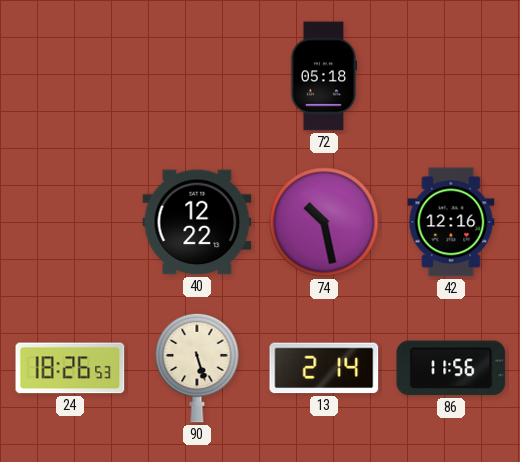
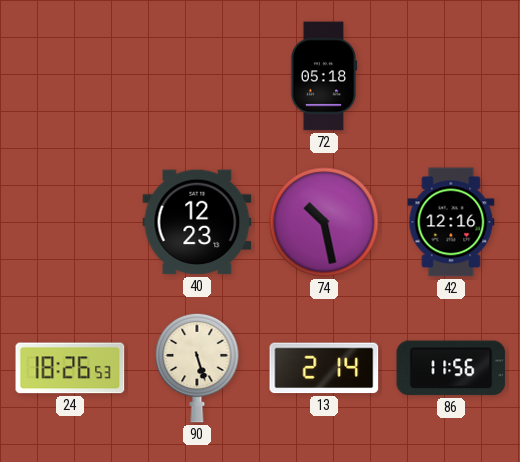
40: 12:22 -> 12:23
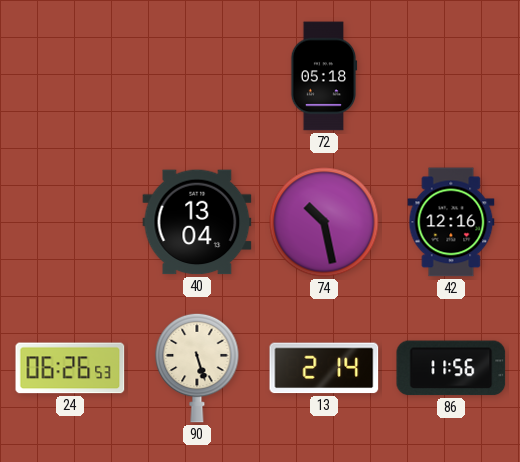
40: 12:23 -> 13:04
24: 18:26 -> 06:26
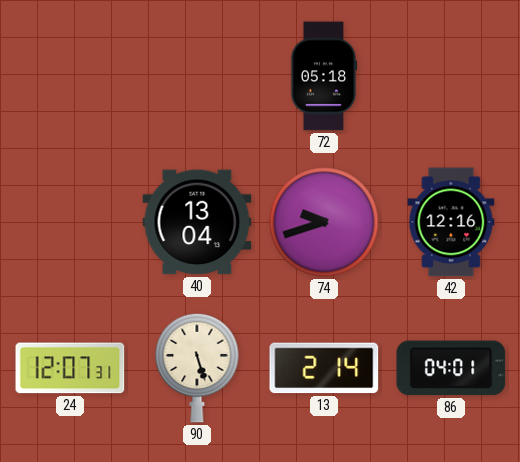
74: 10:28 -> 9:42
24: 06:26 -> 12:07
86: 11:56 -> 04:01
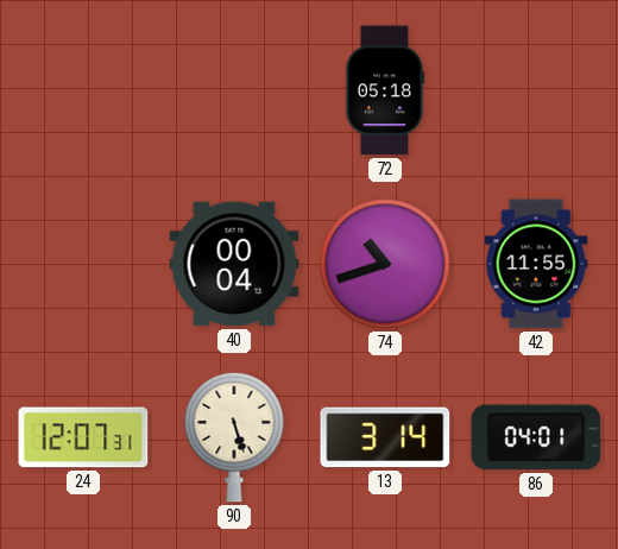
40: 13:04 -> 00:04
74: 9:42 -> 10:42
42: 12:16 -> 11:55
13: 2:14 -> 3:14
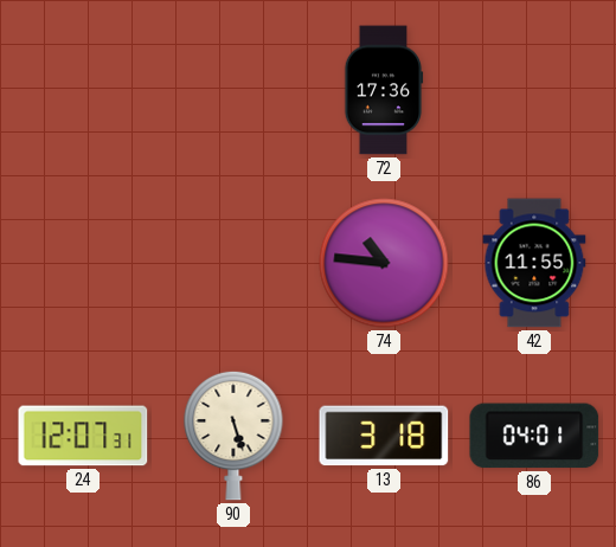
72: 05:18 -> 17:36
40: 00:04 -> none
74: 10:42 -> 10:46
13: 3:14 -> 3:18
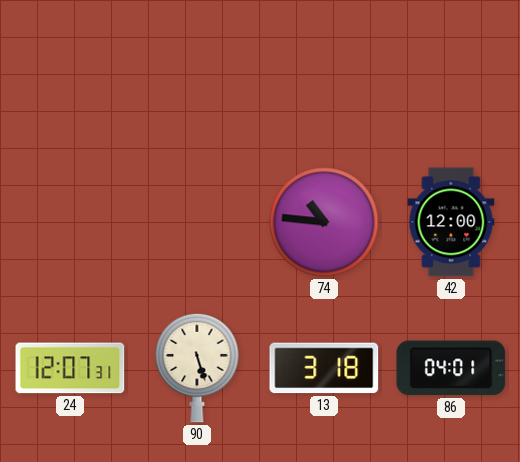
72: 17:36 -> none
42: 11:55 -> 12:00
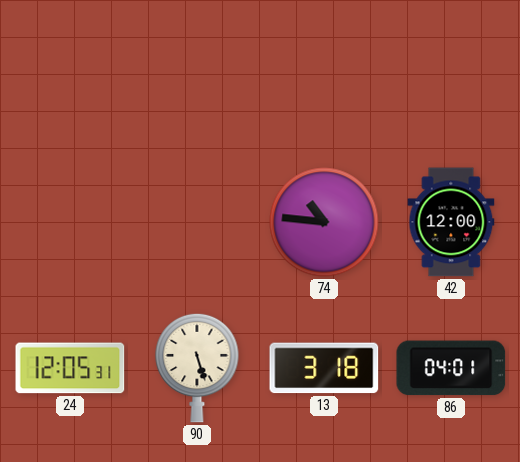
24: 12:07 -> 12:05
